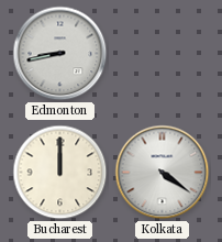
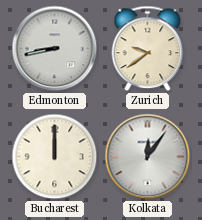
Zurich: none -> 9:39
Kolkata: 4:21 -> 12:06
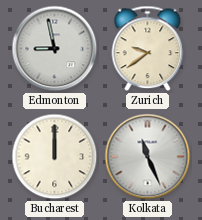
Edmonton: 8:43 -> 8:58
Kolkata: 12:06 -> 11:26
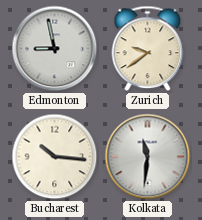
Bucharest: 12:00 -> 10:16
Kolkata: 11:26 -> 11:31
